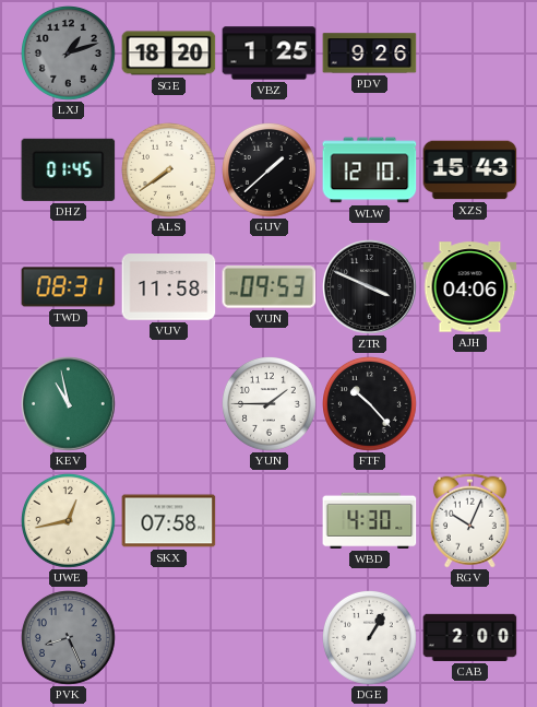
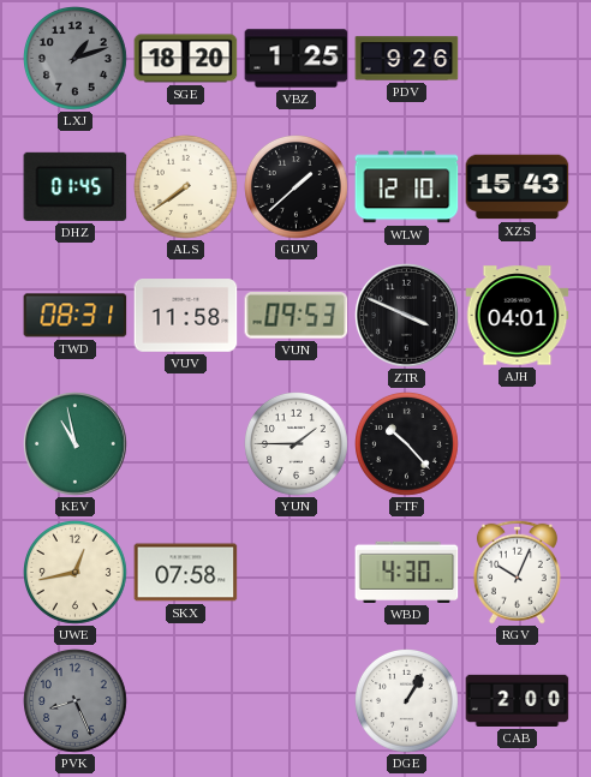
AJH: 04:06 -> 04:01
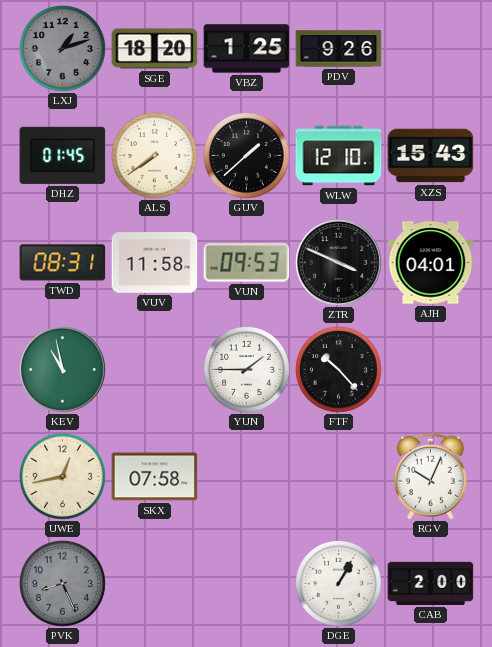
WBD: 4:30 -> none
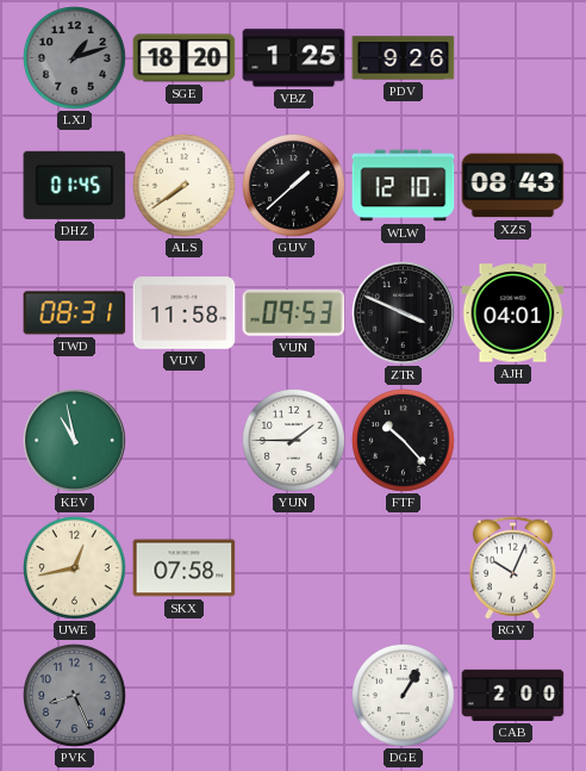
XZS: 15:43 -> 08:43
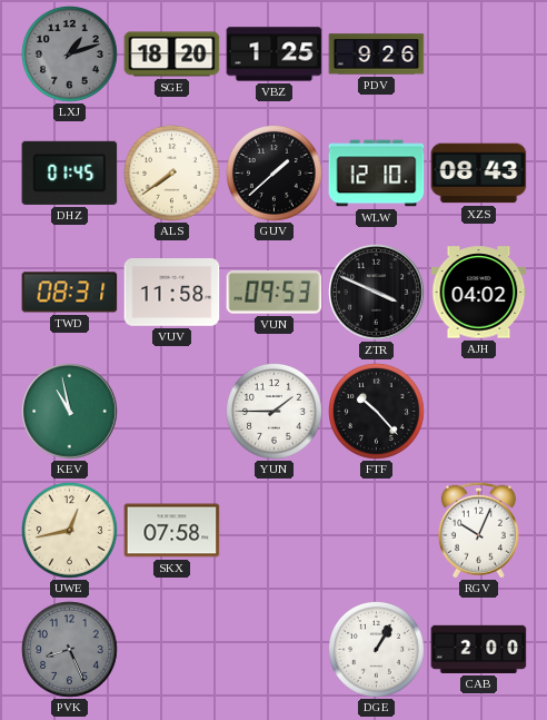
AJH: 04:01 -> 04:02
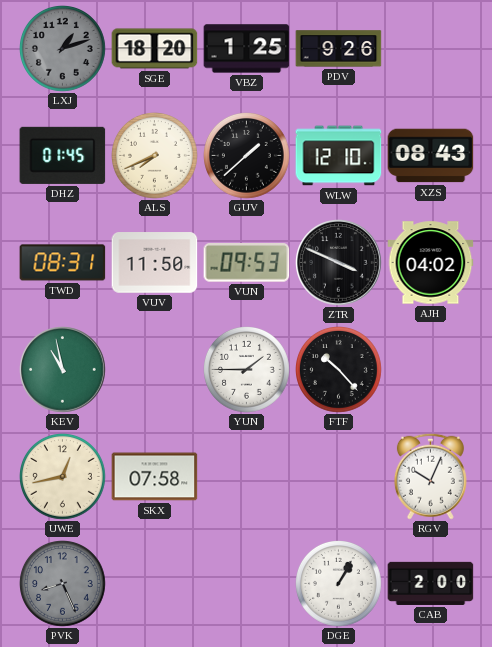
ALS: 7:39 -> 7:41
VUV: 11:58 -> 11:50
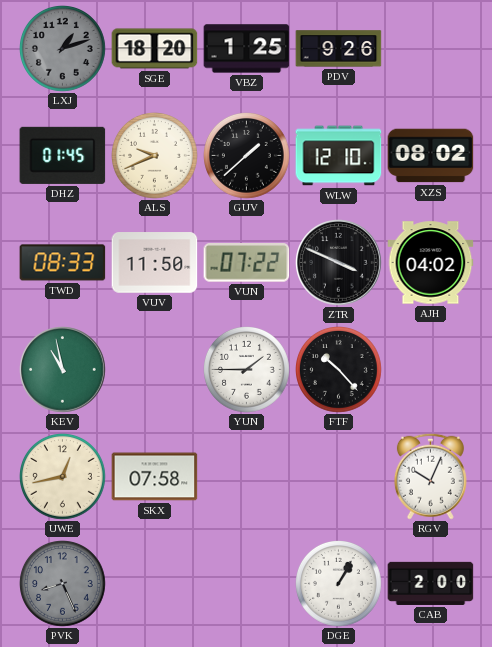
ALS: 7:41 -> 9:41
XZS: 08:43 -> 08:02
TWD: 08:31 -> 08:33
VUN: 09:53 -> 07:22
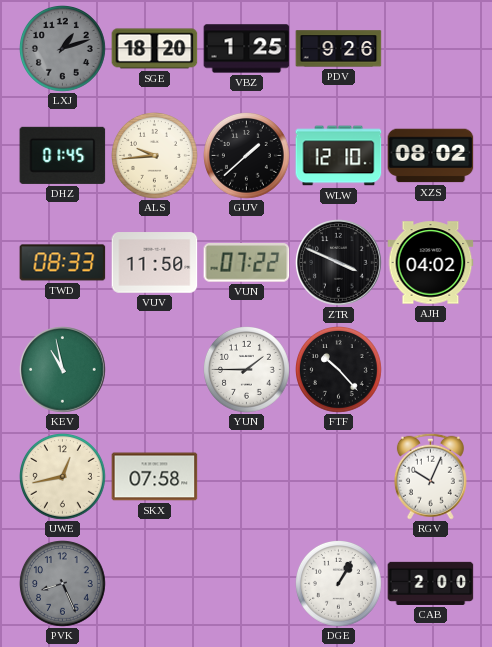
ALS: 9:41 -> 9:44
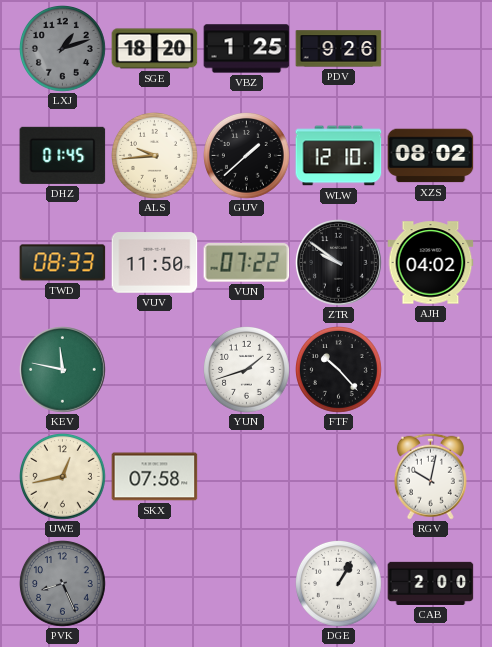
ZTR: 3:49 -> 9:51
KEV: 10:58 -> 11:47
YUN: 1:45 -> 1:42
RGV: 10:04 -> 10:02
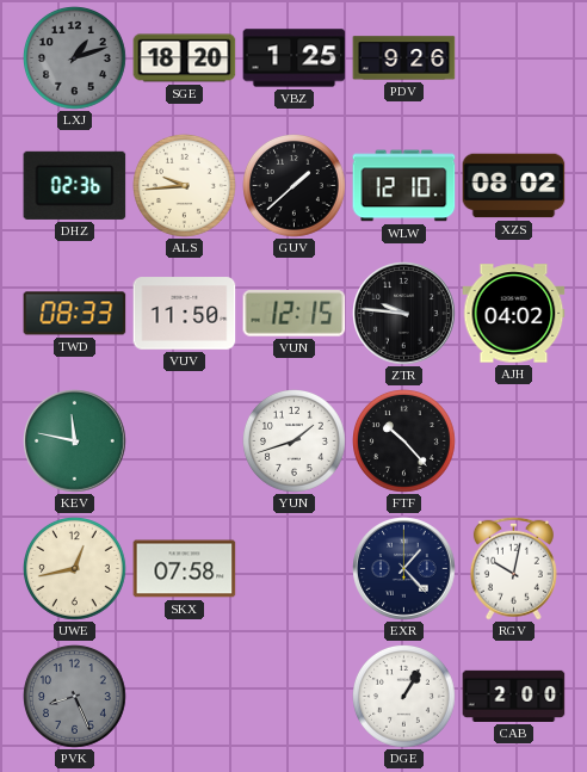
DHZ: 01:45 -> 02:36
VUN: 07:22 -> 12:15
ZTR: 9:51 -> 9:46
EXR: none -> 1:23
